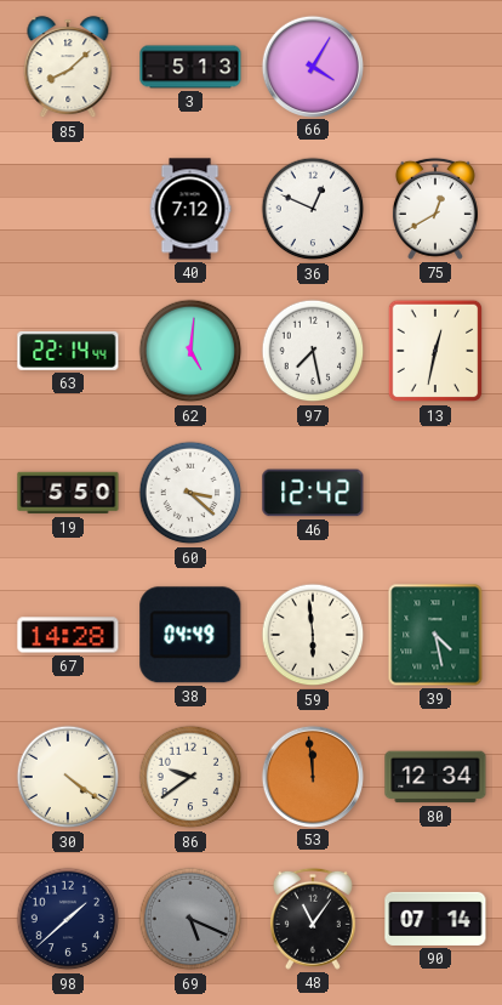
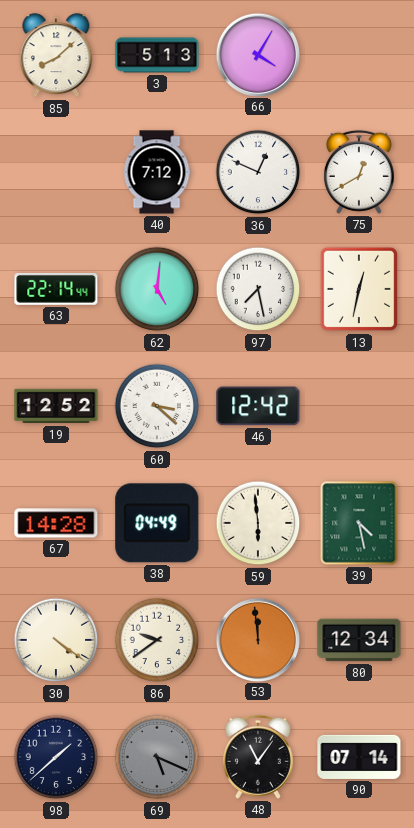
19: 5:50 -> 12:52
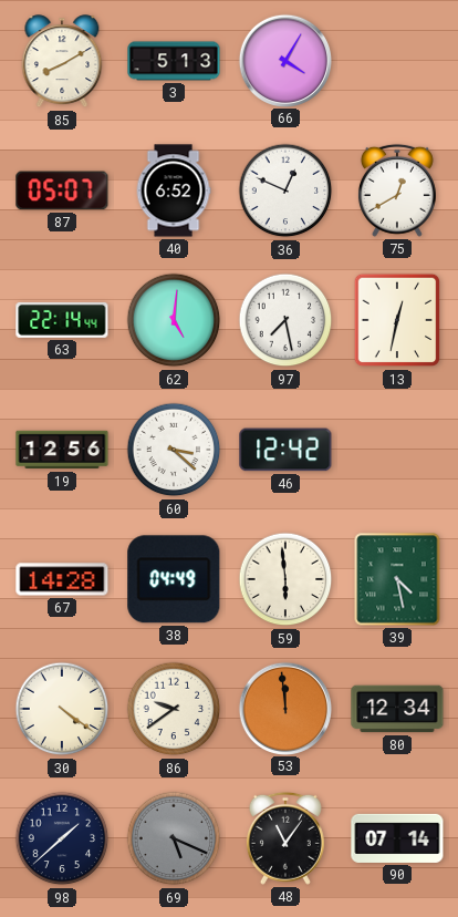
85: 8:08 -> 8:10
87: none -> 05:07
40: 7:12 -> 6:52
19: 12:52 -> 12:56
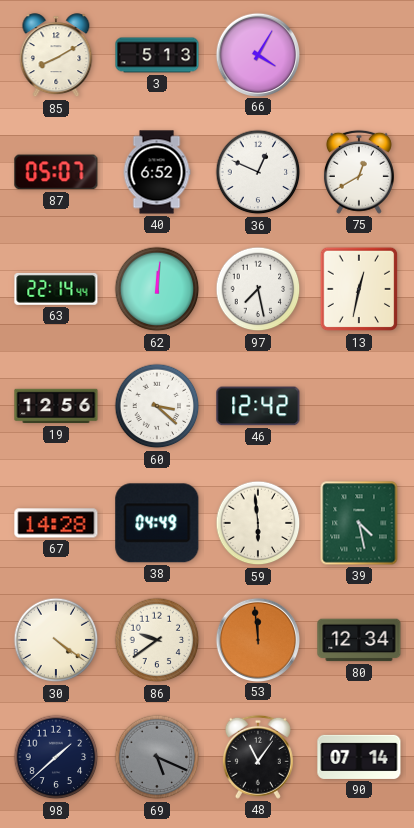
62: 5:01 -> 12:01
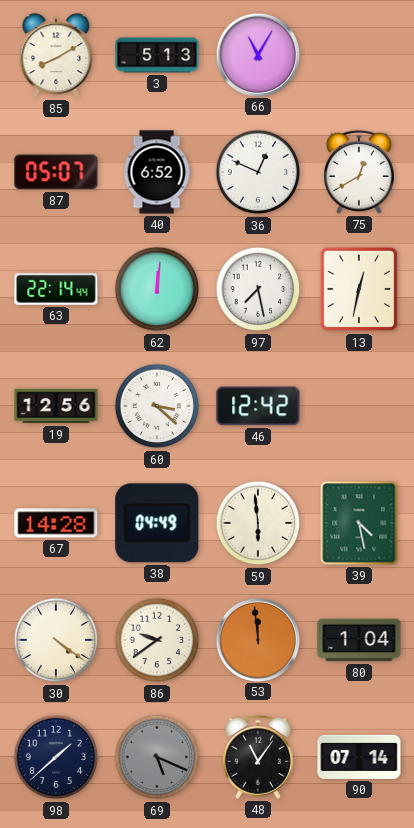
66: 4:05 -> 11:05
80: 12:34 -> 1:04
